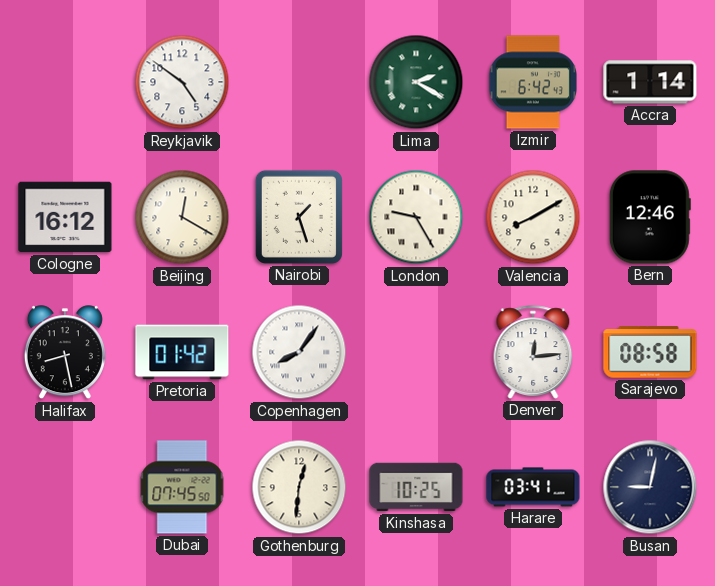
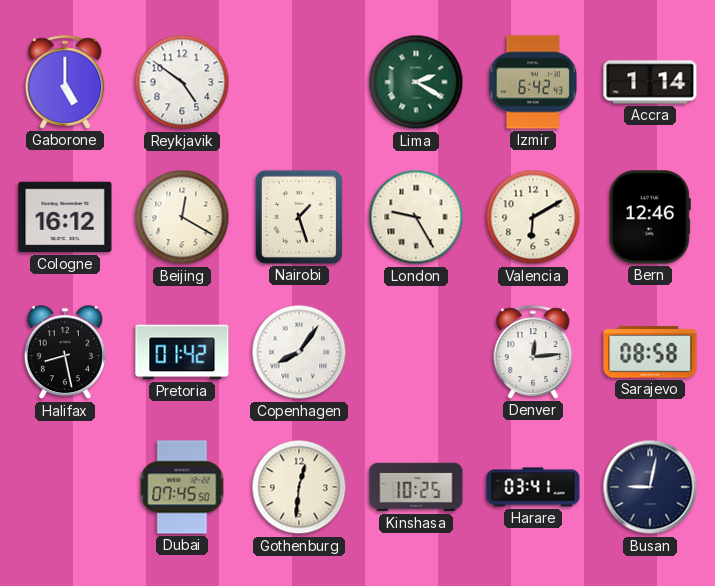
Gaborone: none -> 5:00
Valencia: 8:10 -> 6:10
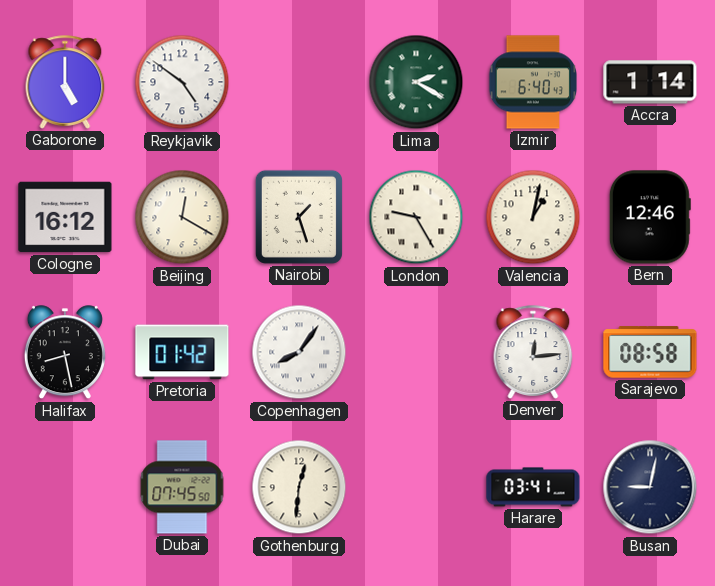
Izmir: 6:42 -> 6:40
Valencia: 6:10 -> 1:02
Kinshasa: 10:25 -> none
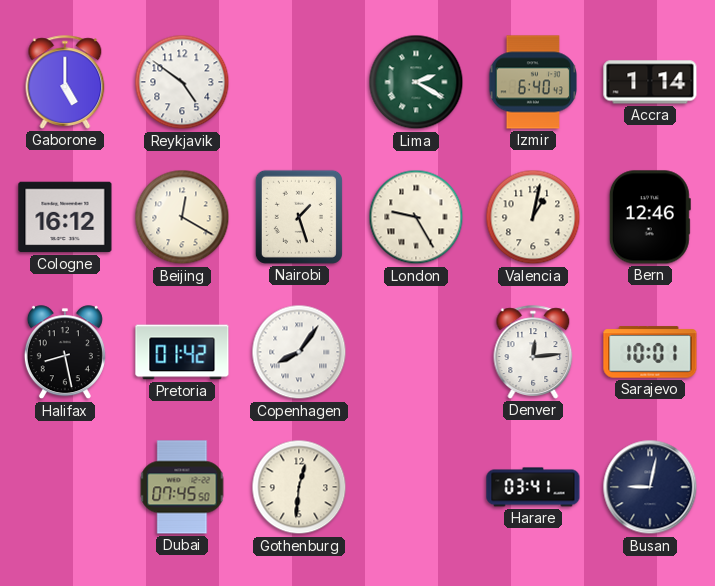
Sarajevo: 08:58 -> 10:01
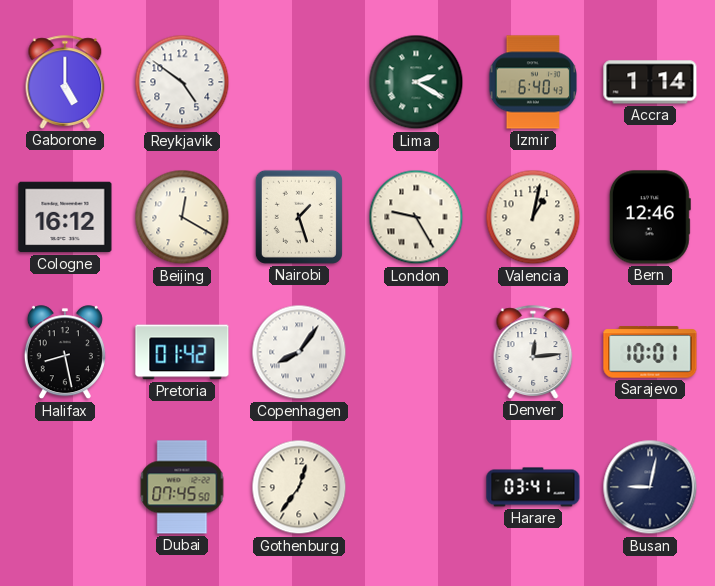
Gothenburg: 12:31 -> 12:36
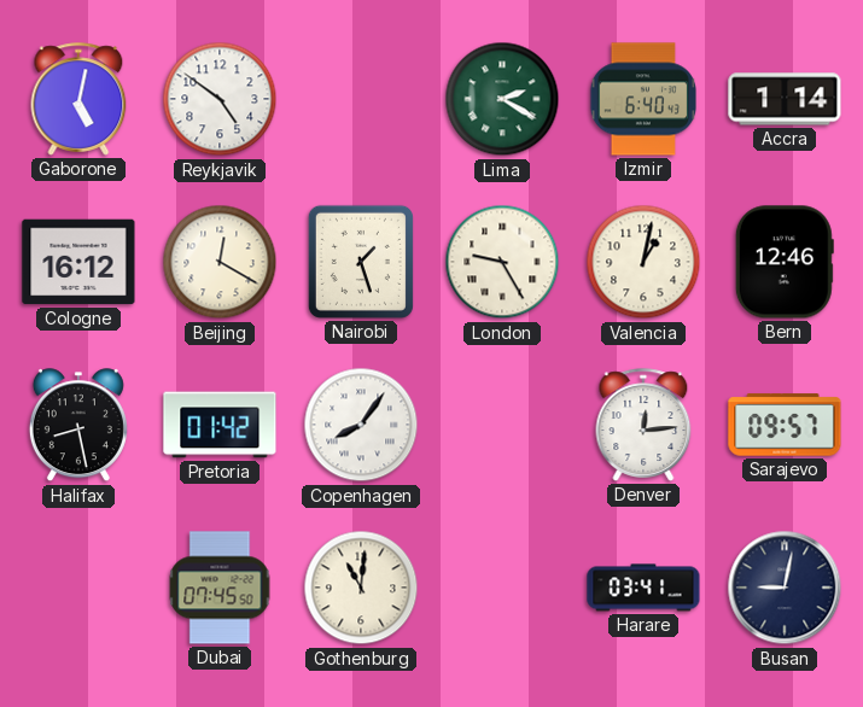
Gaborone: 5:00 -> 5:02
Sarajevo: 10:01 -> 09:57
Gothenburg: 12:36 -> 11:01
